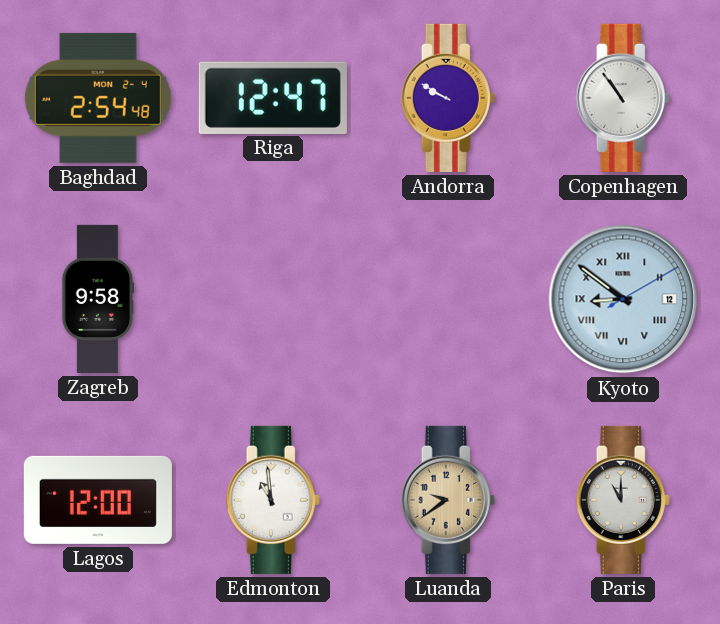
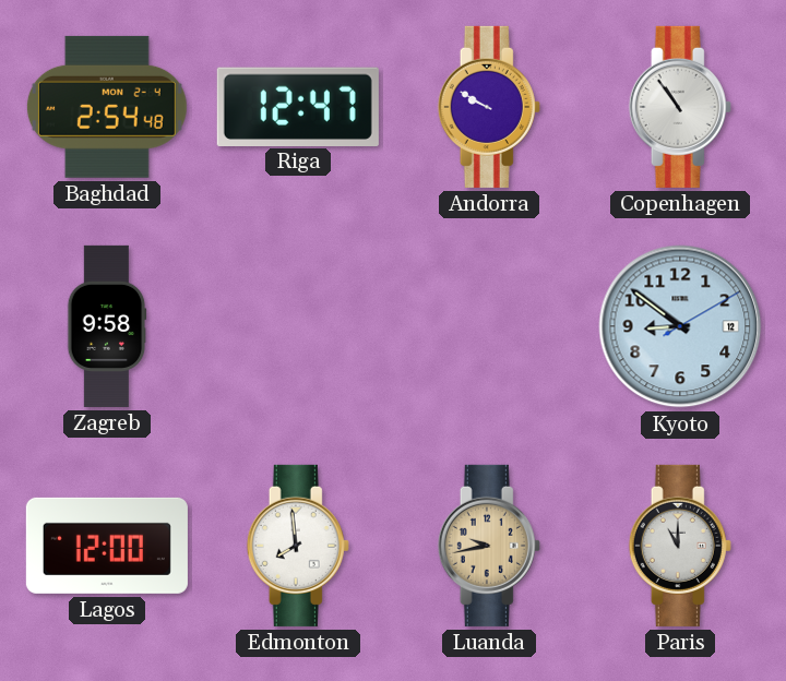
Kyoto numerals: Roman -> Arabic
Edmonton: 10:59 -> 7:59
Luanda: 9:39 -> 9:43
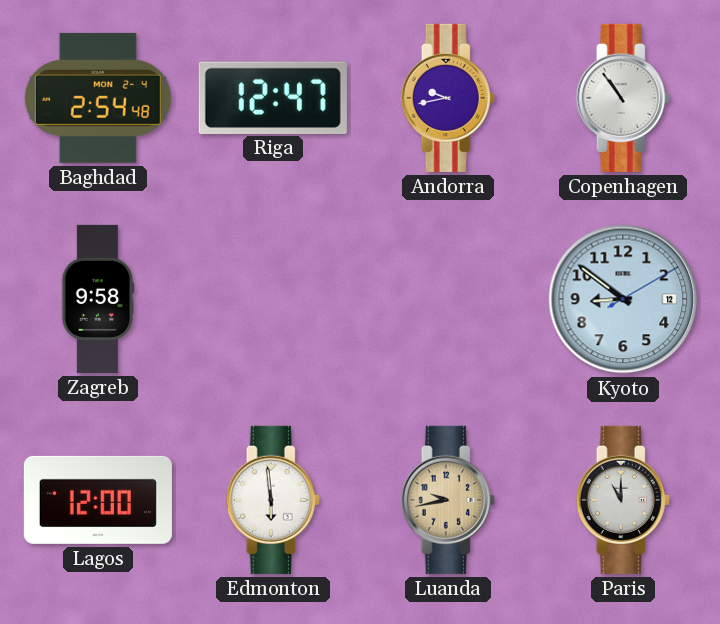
Andorra: 9:50 -> 9:43
Edmonton: 7:59 -> 5:59
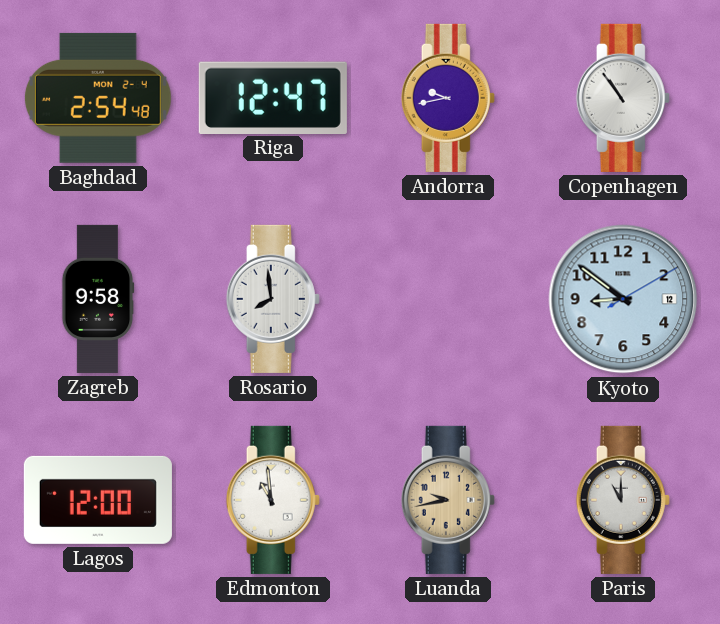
Rosario: none -> 7:59
Edmonton: 5:59 -> 10:59
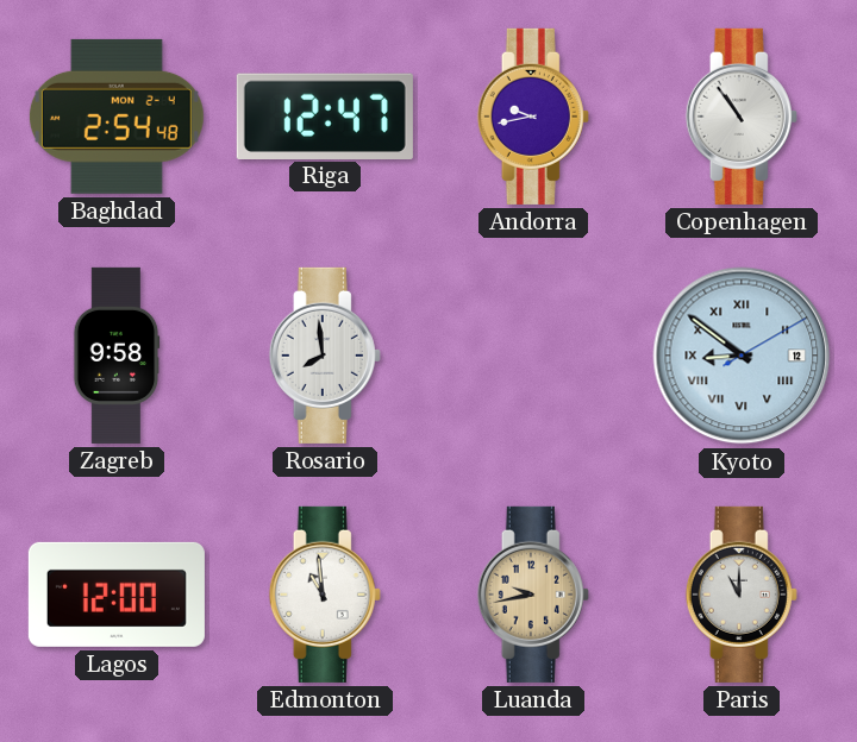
Kyoto numerals: Arabic -> Roman
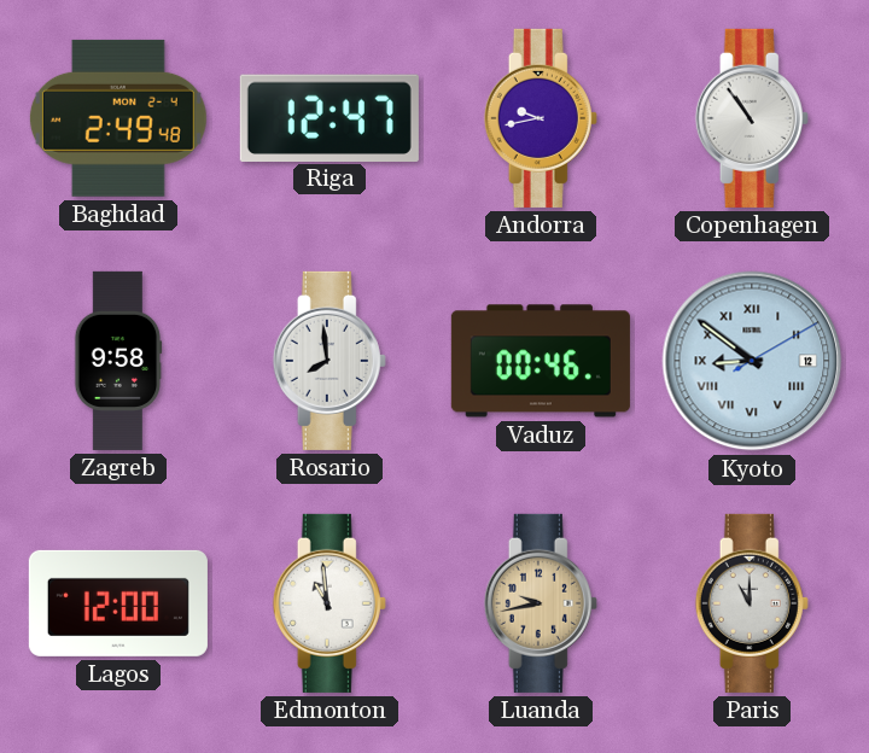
Baghdad: 2:54 -> 2:49
Vaduz: none -> 00:46
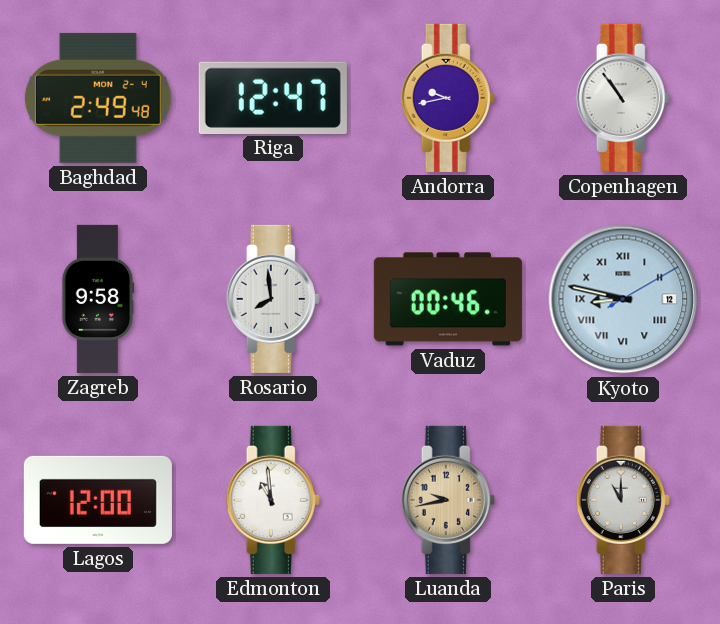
Kyoto: 8:51 -> 8:47
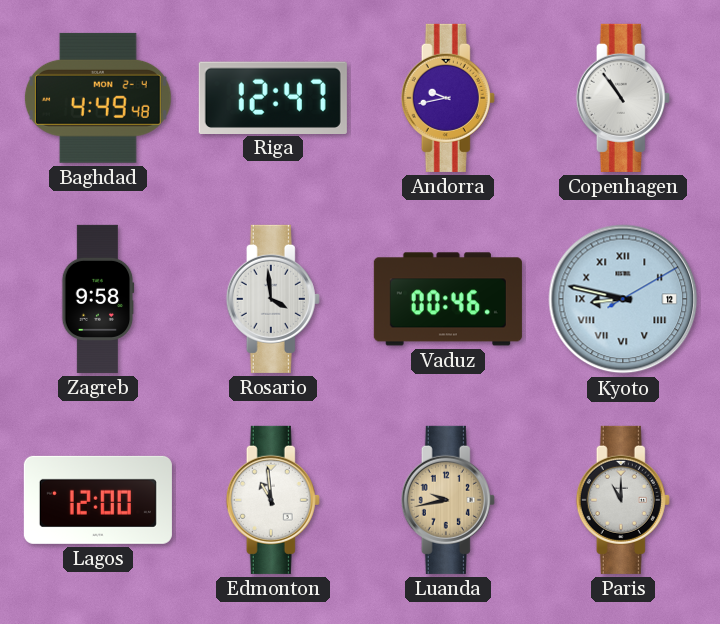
Baghdad: 2:49 -> 4:49
Rosario: 7:59 -> 3:59
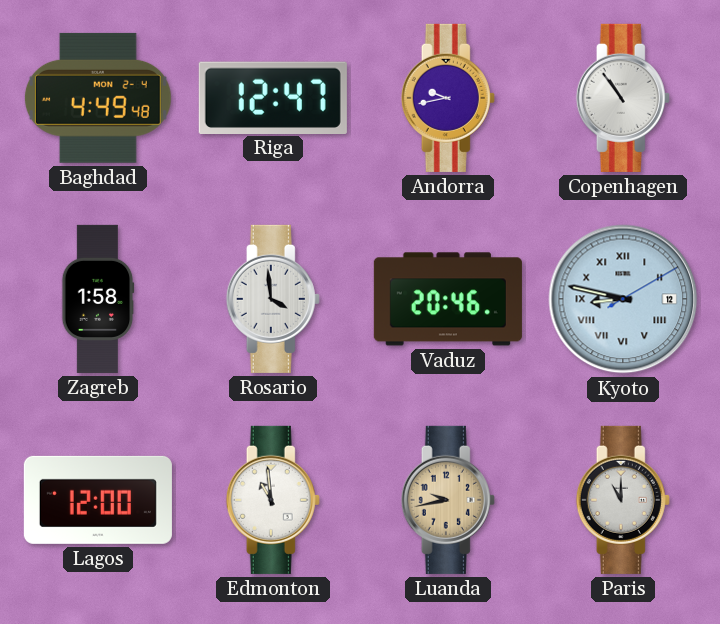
Zagreb: 9:58 -> 1:58
Vaduz: 00:46 -> 20:46
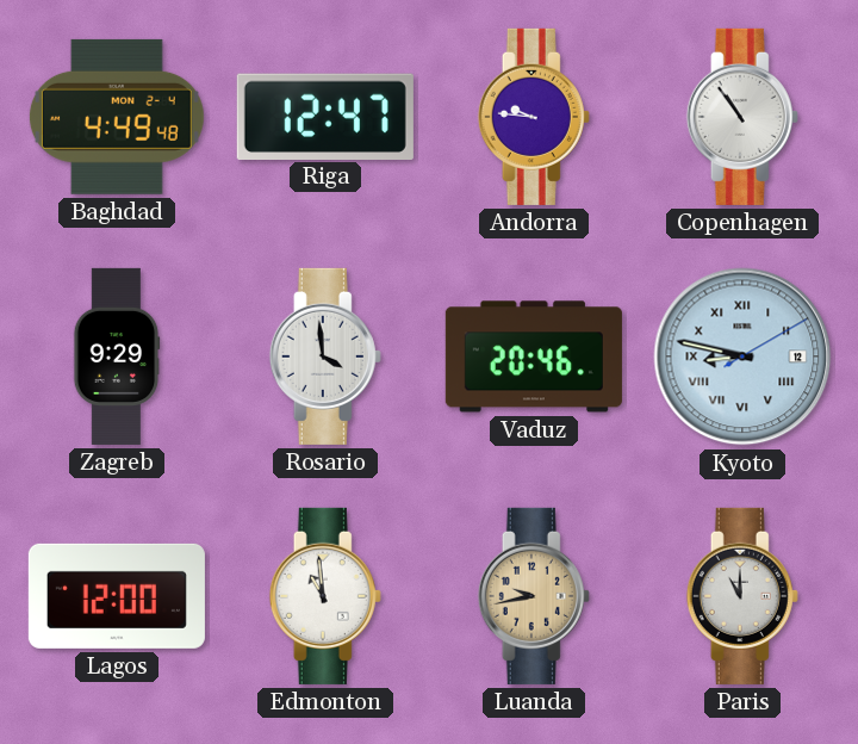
Andorra: 9:43 -> 9:46
Zagreb: 1:58 -> 9:29
